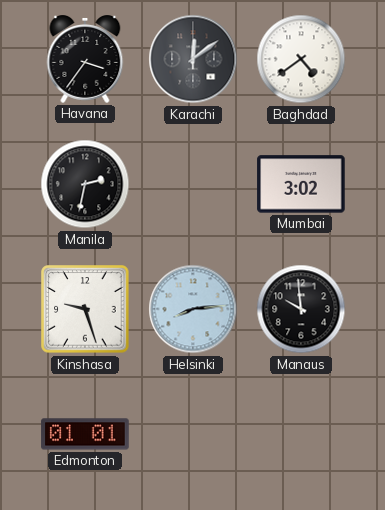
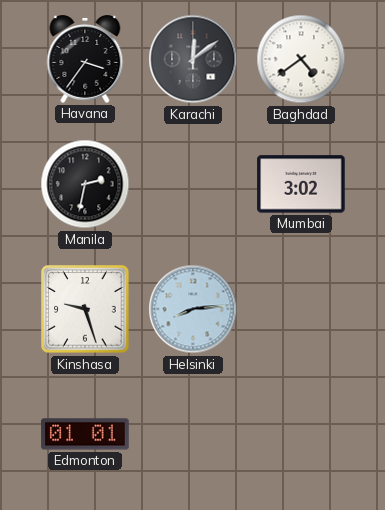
Manaus: 9:59 -> none
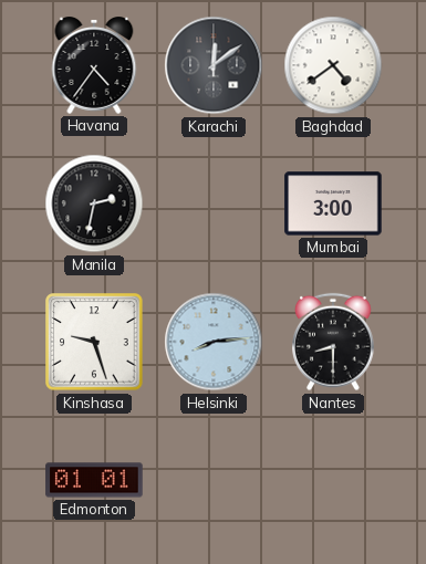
Havana: 3:36 -> 4:36
Mumbai: 3:02 -> 3:00
Nantes: none -> 8:30
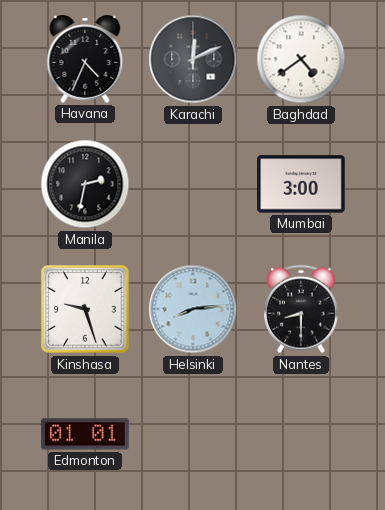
Havana: 4:36 -> 4:34
Karachi: 12:09 -> 12:11
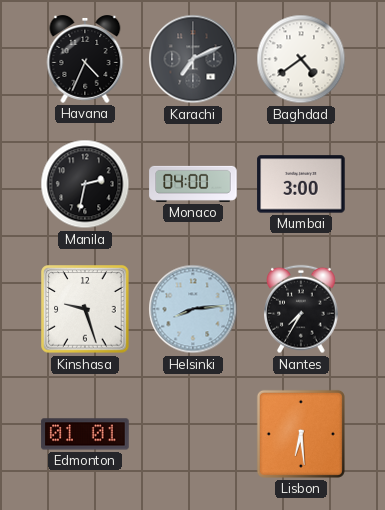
Karachi: 12:11 -> 7:11
Monaco: none -> 04:00
Nantes: 8:30 -> 7:35
Lisbon: none -> 6:29
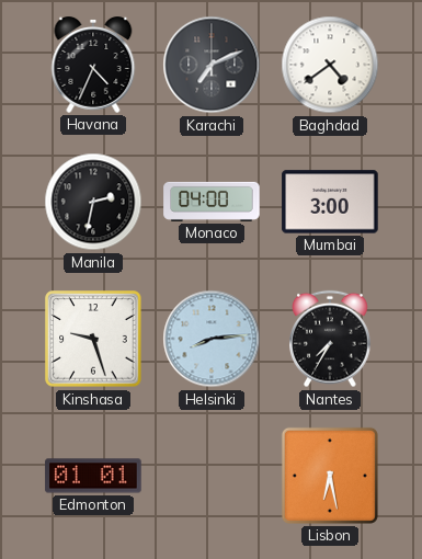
Lisbon: 6:29 -> 6:28
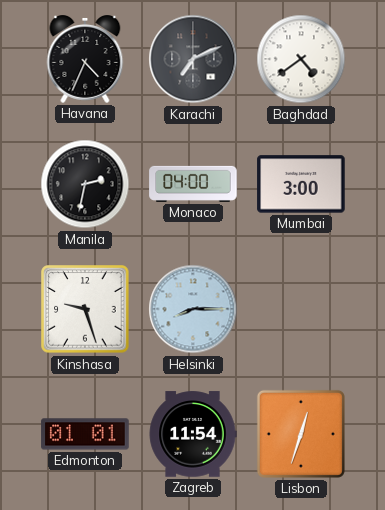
Helsinki: 8:14 -> 8:15
Nantes: 7:35 -> none
Zagreb: none -> 11:54
Lisbon: 6:28 -> 12:33
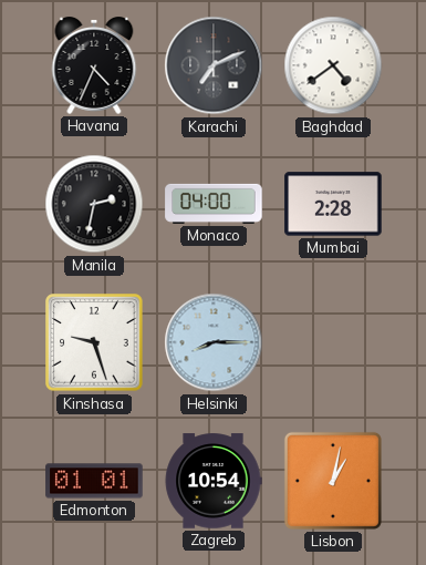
Mumbai: 3:00 -> 2:28
Zagreb: 11:54 -> 10:54
Lisbon: 12:33 -> 1:02
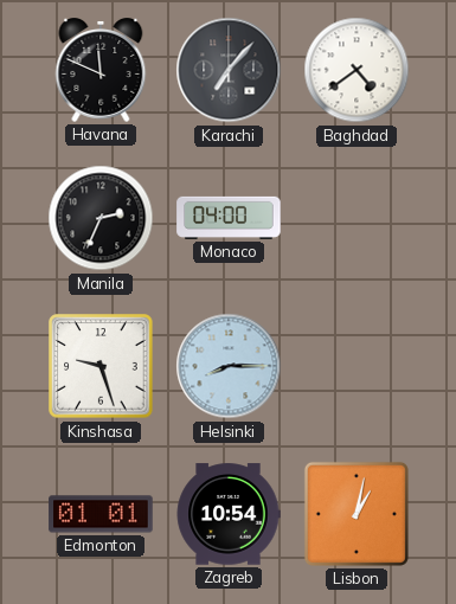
Havana: 4:34 -> 11:49
Karachi: 7:11 -> 7:07
Manila: 2:32 -> 2:34
Mumbai: 2:28 -> none
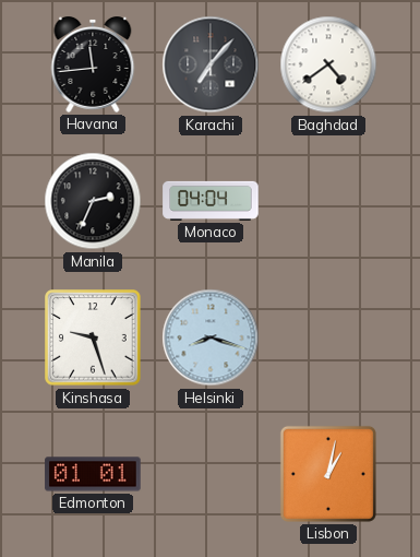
Havana: 11:49 -> 11:44
Monaco: 04:00 -> 04:04
Helsinki: 8:15 -> 8:18
Zagreb: 10:54 -> none
